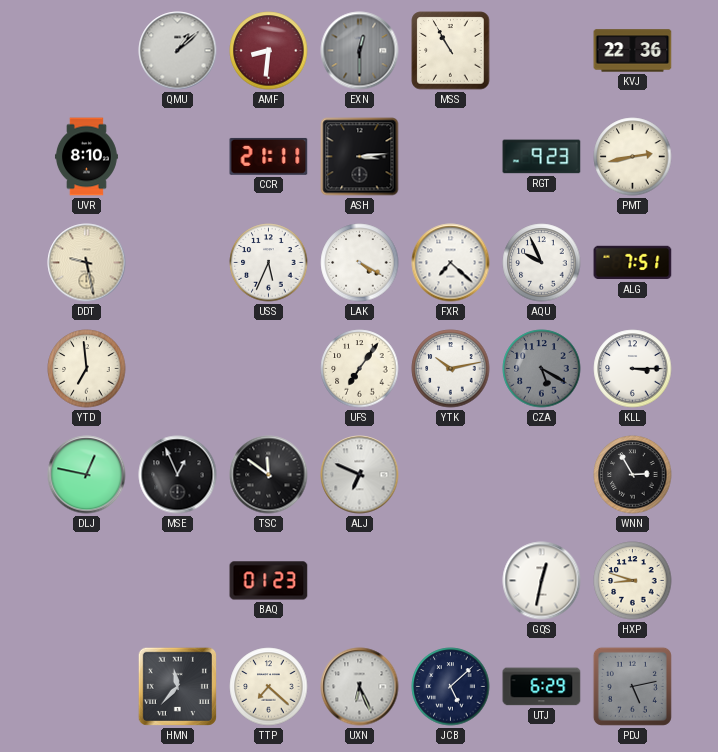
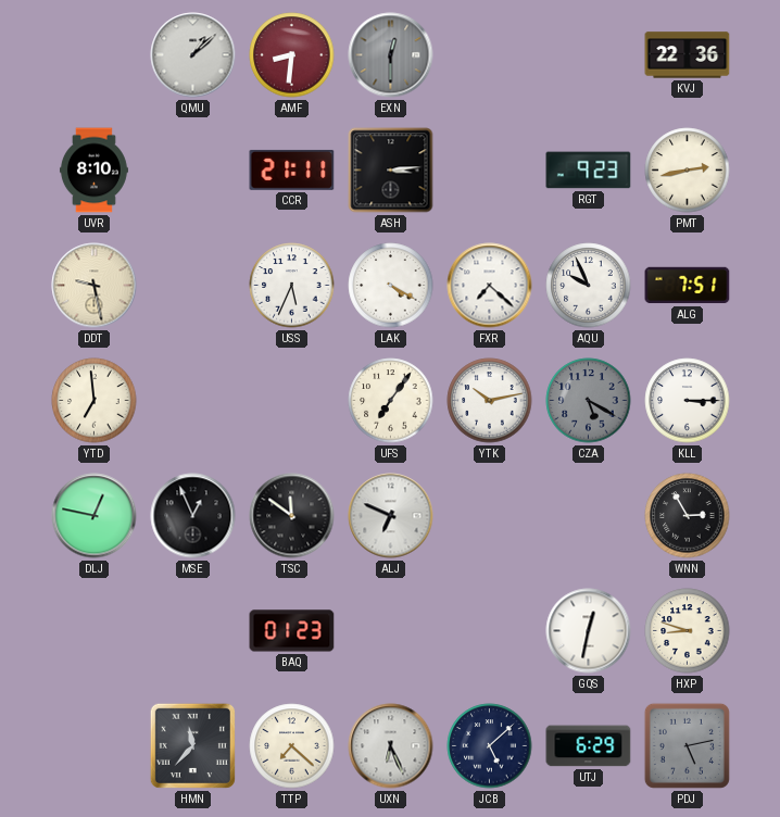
MSS: 10:55 -> none
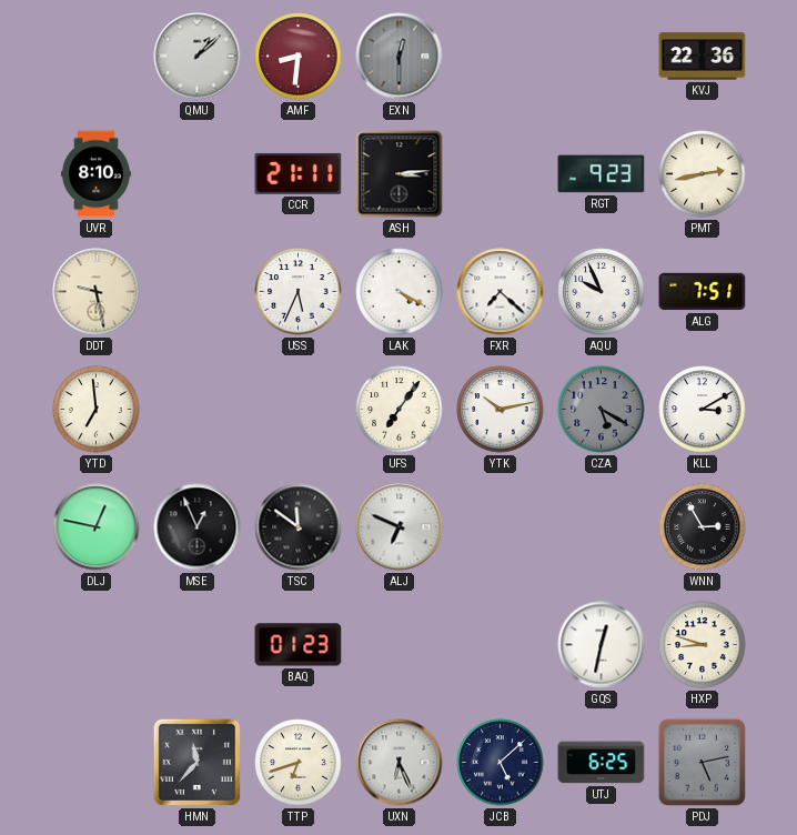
KLL: 3:15 -> 3:10
TTP: 7:22 -> 6:42
UTJ: 6:29 -> 6:25
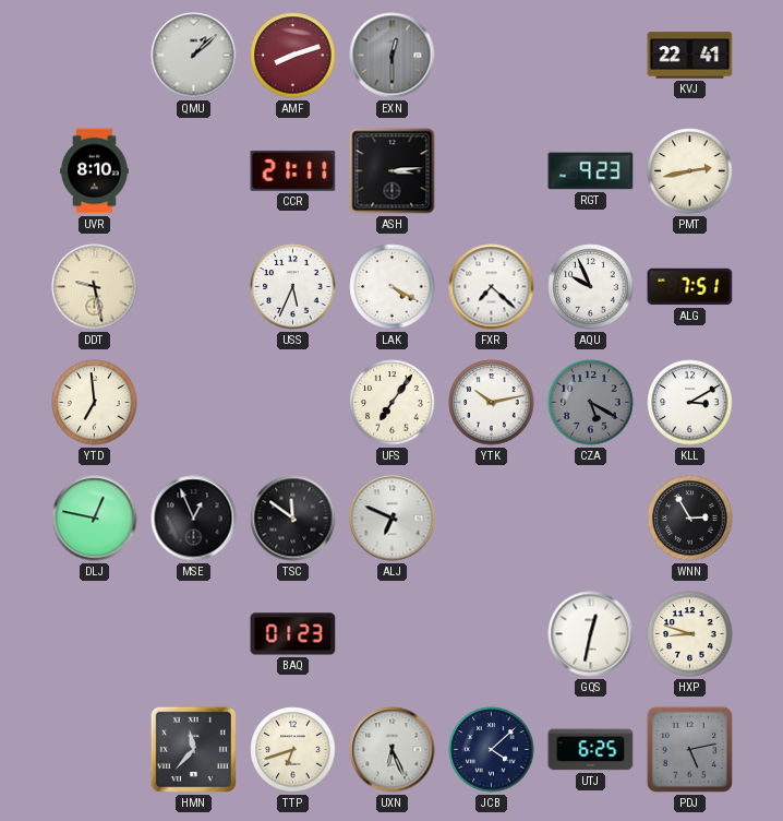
AMF: 8:31 -> 8:12
KVJ: 22:36 -> 22:41
JCB: 5:08 -> 4:08
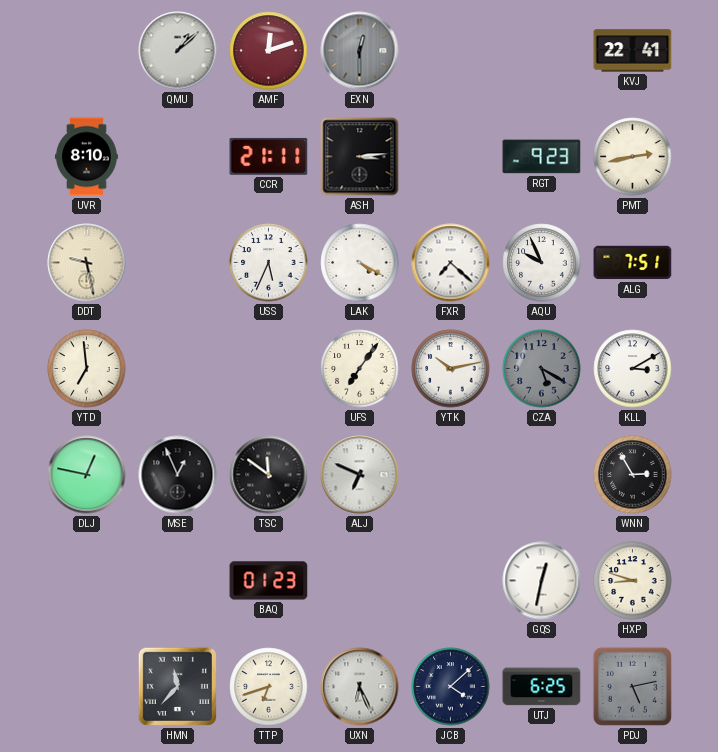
AMF: 8:12 -> 12:12
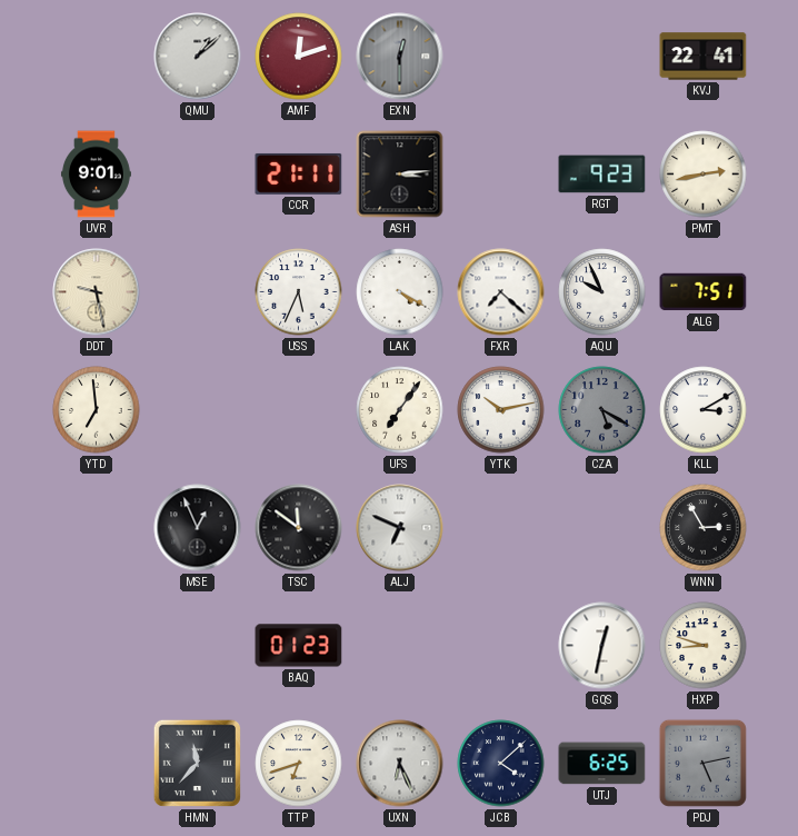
UVR: 8:10 -> 9:01
DLJ: 12:47 -> none
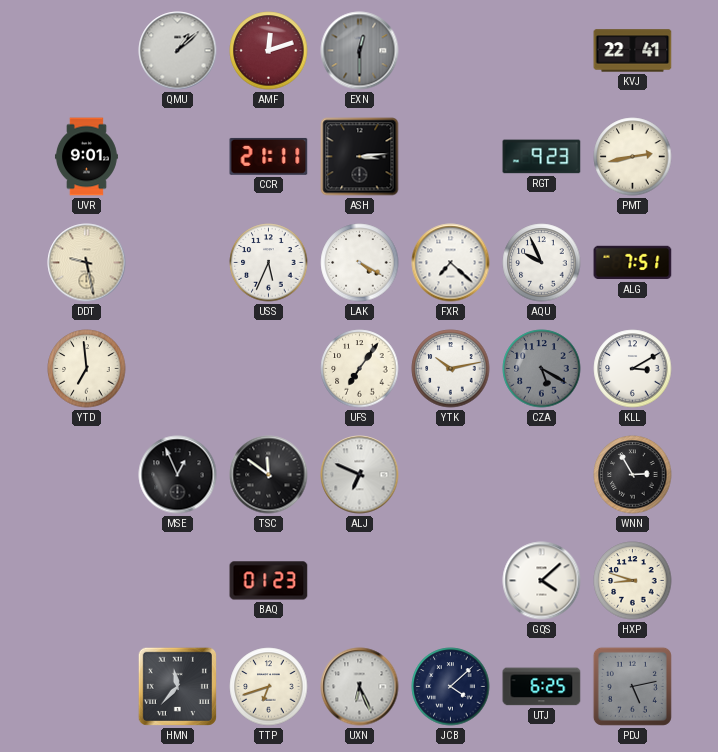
GQS: 12:32 -> 4:08
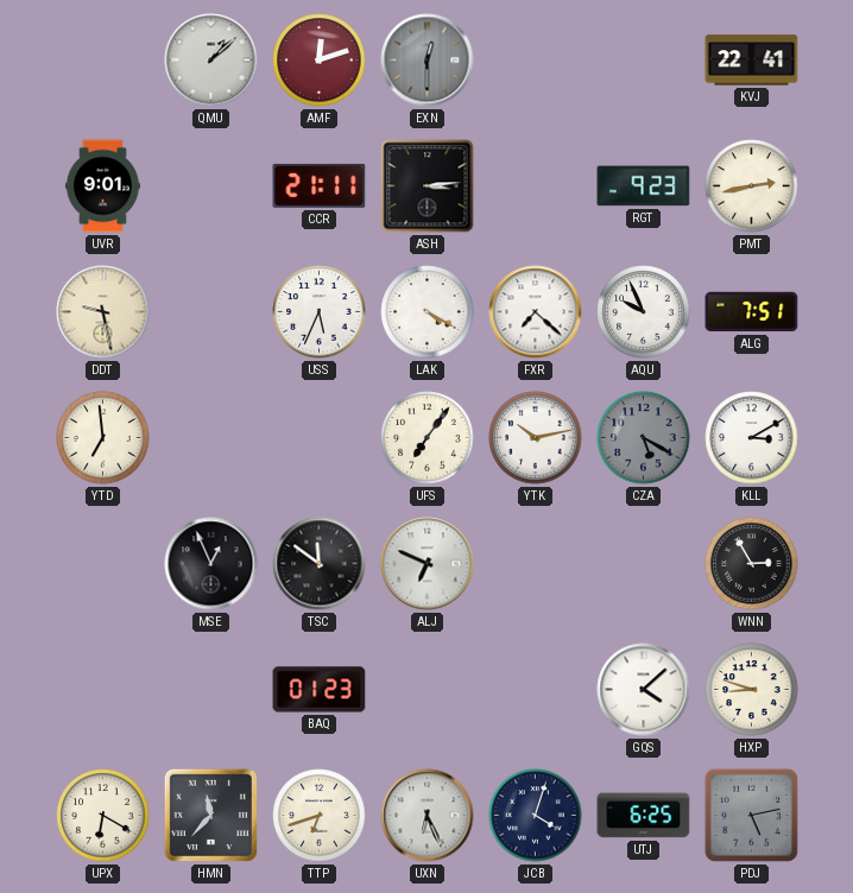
UPX: none -> 6:20
JCB: 4:08 -> 4:03
